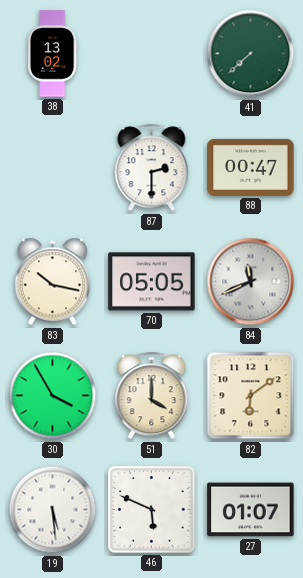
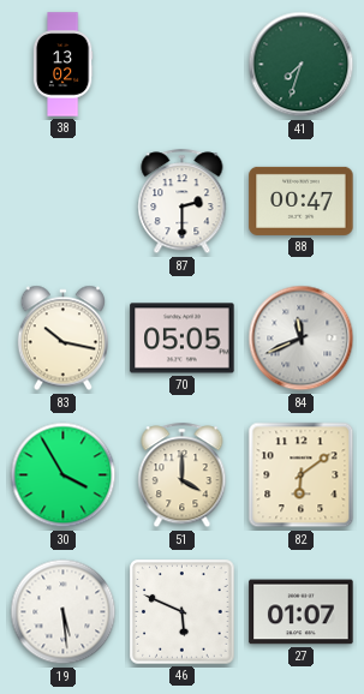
41: 7:38 -> 7:33
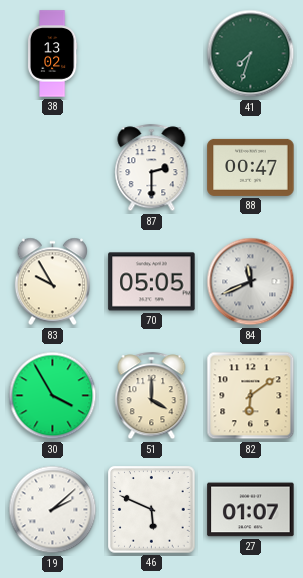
83: 10:17 -> 9:55
19: 5:29 -> 2:08
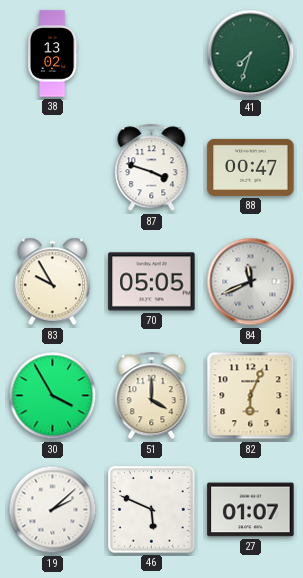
87: 2:30 -> 3:48
82: 6:09 -> 6:04
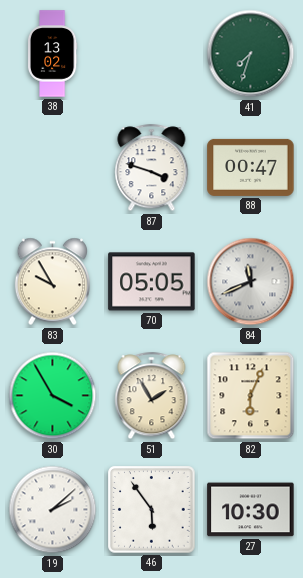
51: 4:00 -> 1:55
46: 5:49 -> 5:54
27: 01:07 -> 10:30
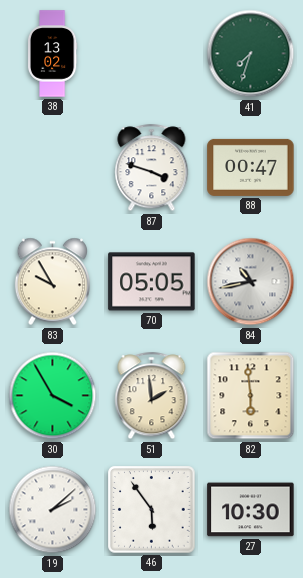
84: 11:41 -> 10:43
51: 1:55 -> 1:59
82: 6:04 -> 5:59
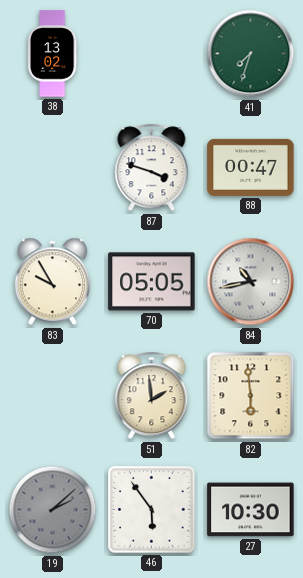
30: 3:55 -> none
19 dial: white -> grey
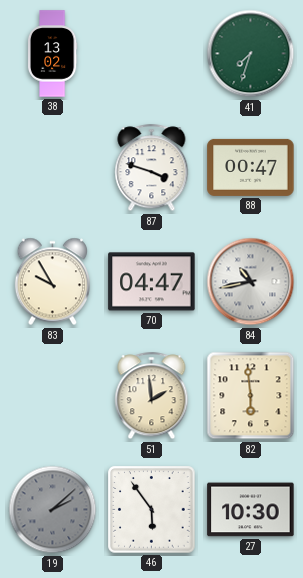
70: 05:05 -> 04:47
